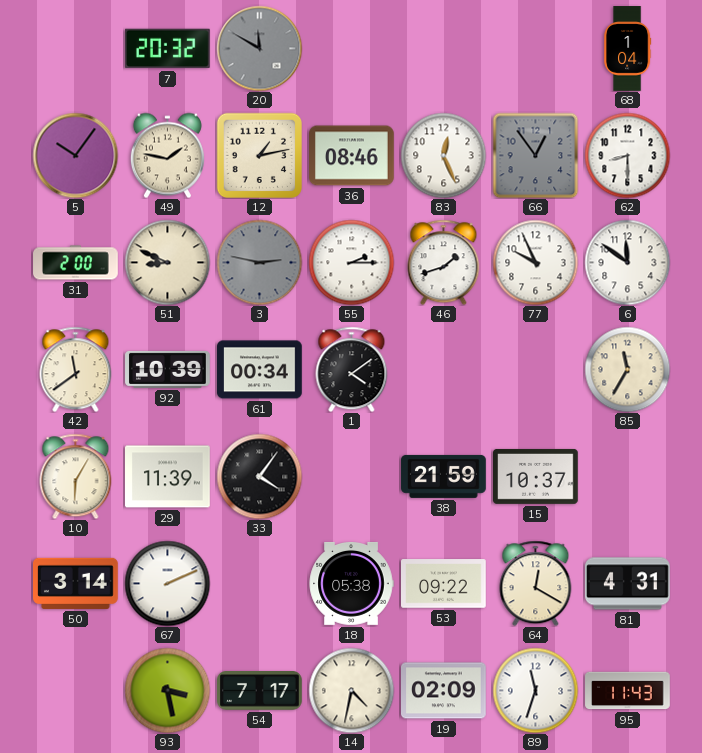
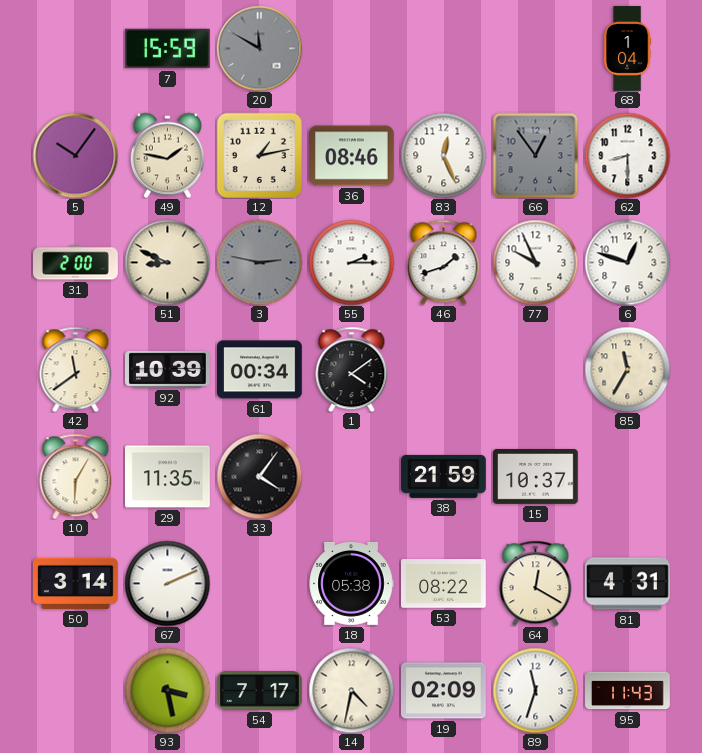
7: 20:32 -> 15:59
6: 11:51 -> 12:48
29: 11:39 -> 11:35
53: 09:22 -> 08:22
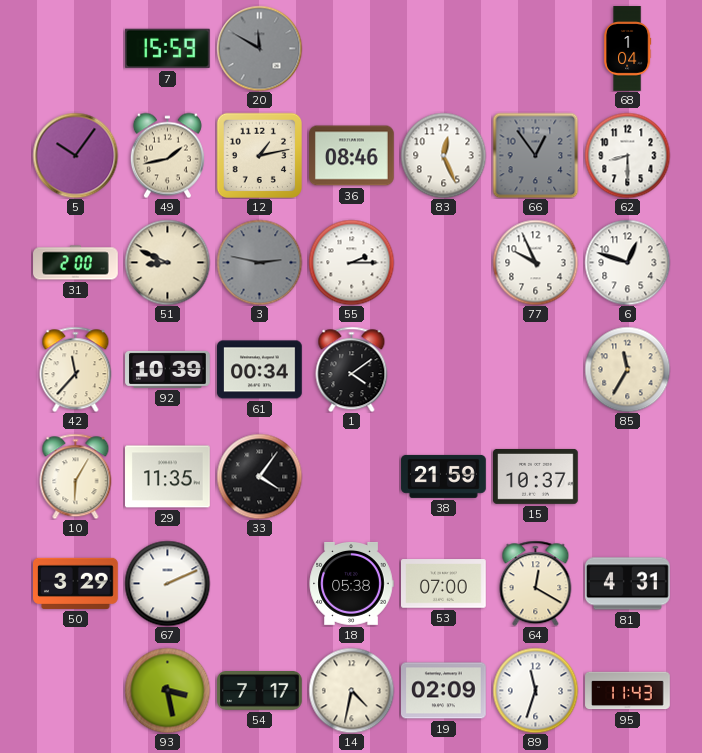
49: 1:47 -> 1:43
46: 1:42 -> none
42: 11:39 -> 11:37
50: 3:14 -> 3:29
53: 08:22 -> 07:00
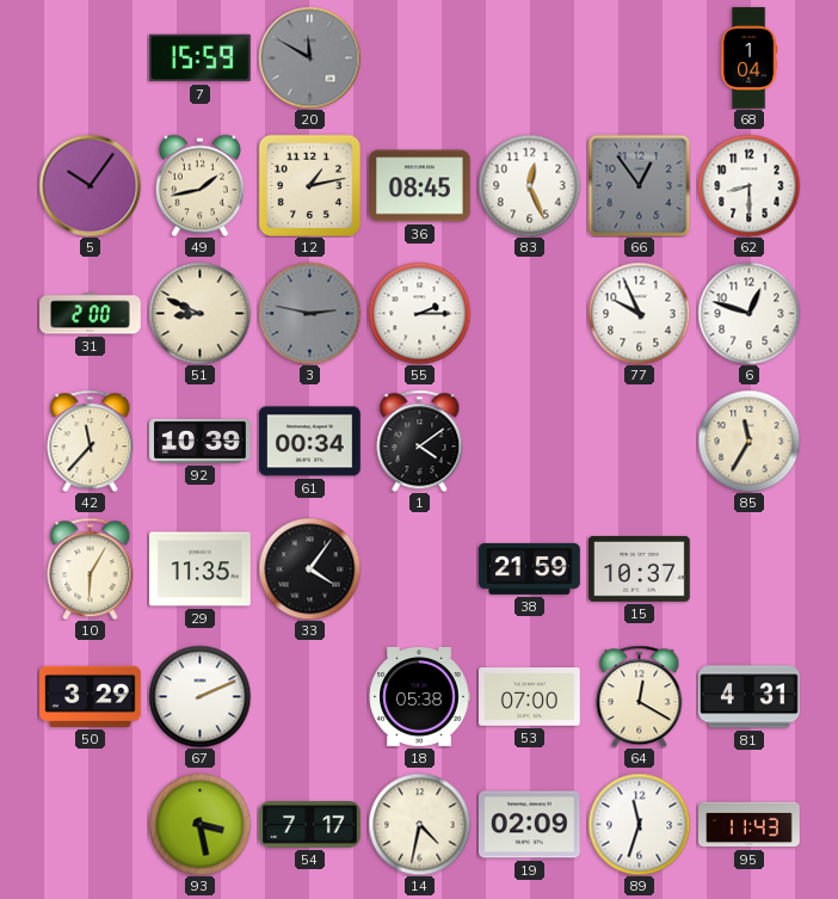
36: 08:46 -> 08:45
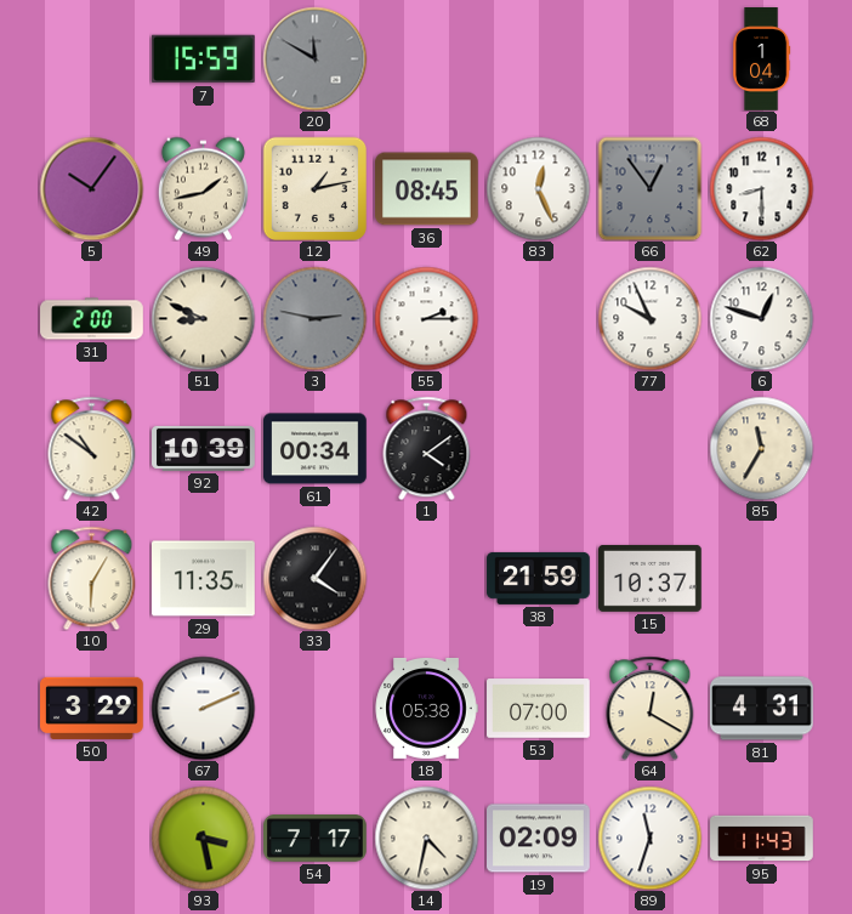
42: 11:37 -> 10:51
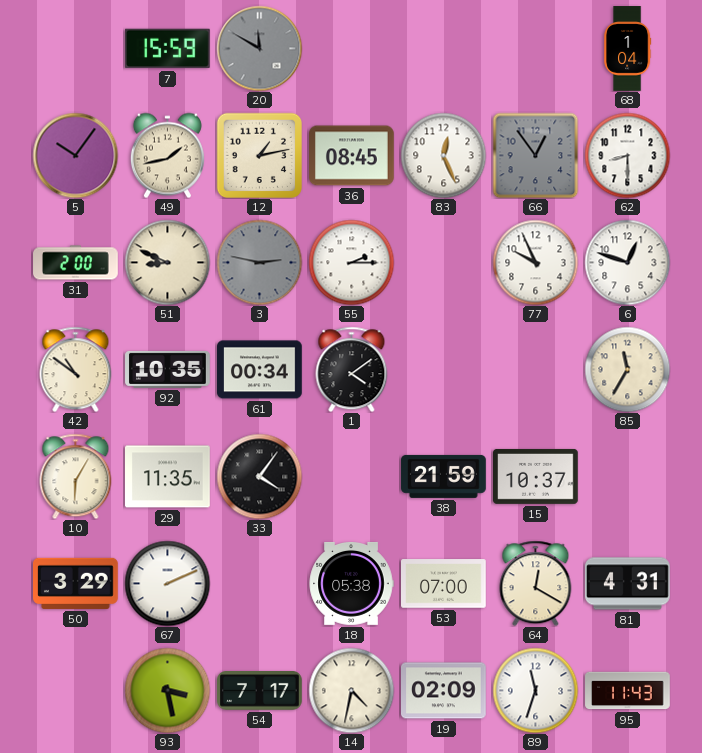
92: 10:39 -> 10:35
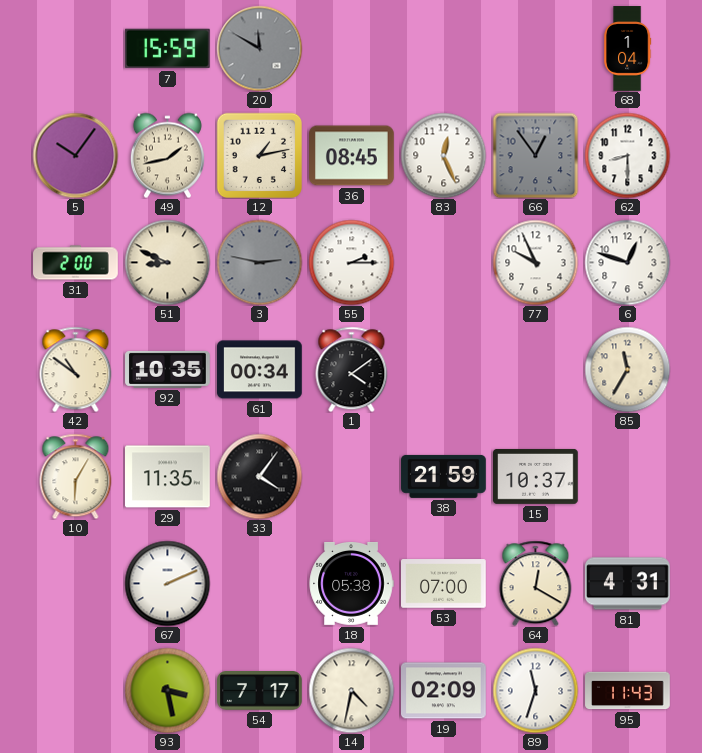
50: 3:29 -> none
